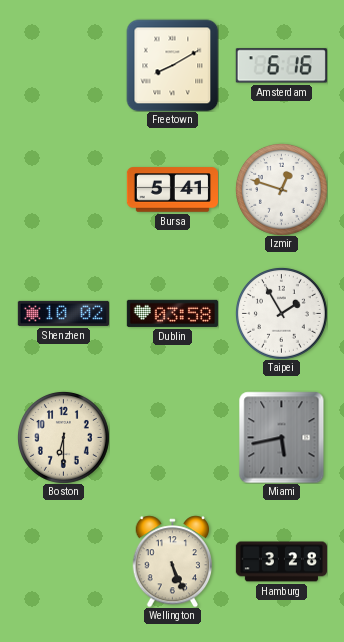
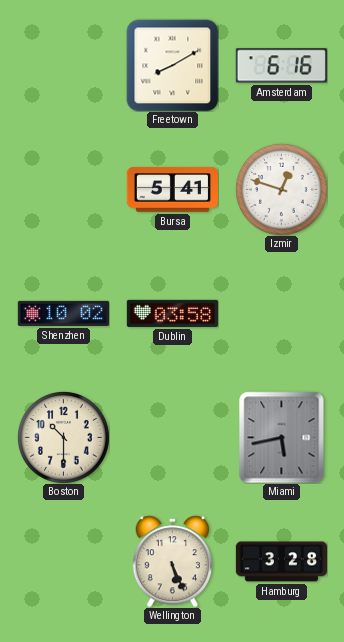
Taipei: 1:55 -> none
Boston: 6:30 -> 10:30
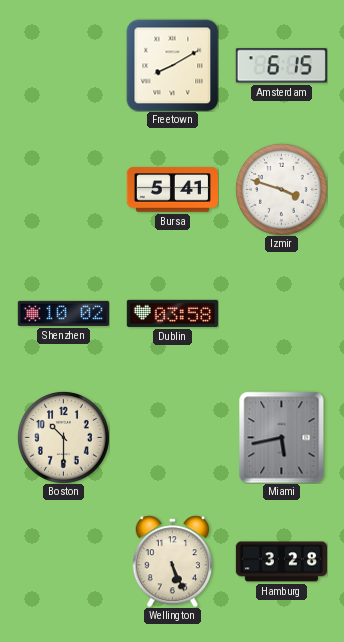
Amsterdam: 6:16 -> 6:15
Izmir: 12:48 -> 3:48
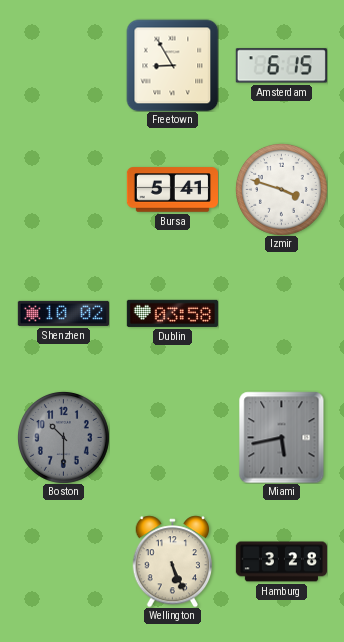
Freetown: 8:10 -> 8:55
Boston dial: cream -> grey
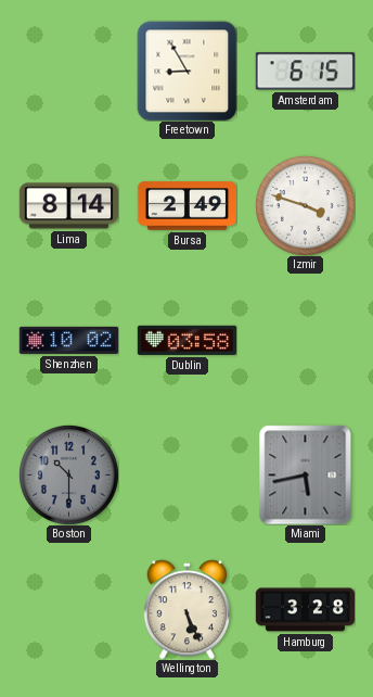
Lima: none -> 8:14
Bursa: 5:41 -> 2:49
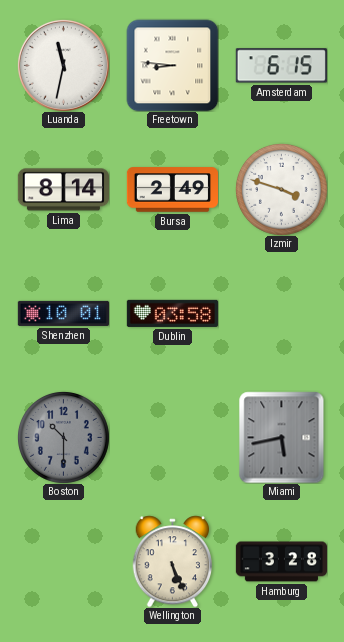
Luanda: none -> 11:32
Freetown: 8:55 -> 8:46
Shenzhen: 10:02 -> 10:01
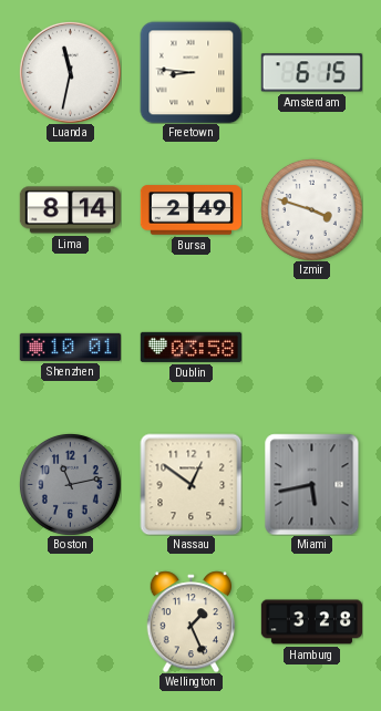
Boston: 10:30 -> 11:13
Nassau: none -> 12:51
Wellington: 5:26 -> 1:26
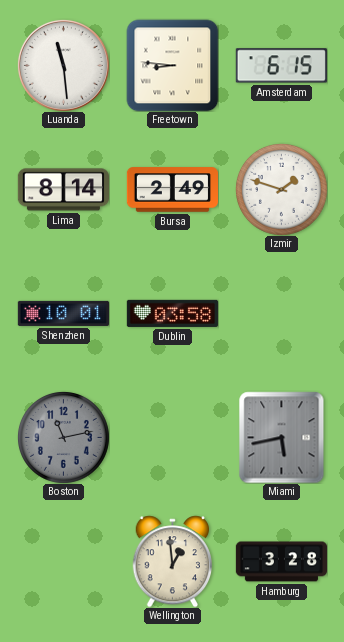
Luanda: 11:32 -> 11:29
Izmir: 3:48 -> 1:48
Nassau: 12:51 -> none
Wellington: 1:26 -> 12:59
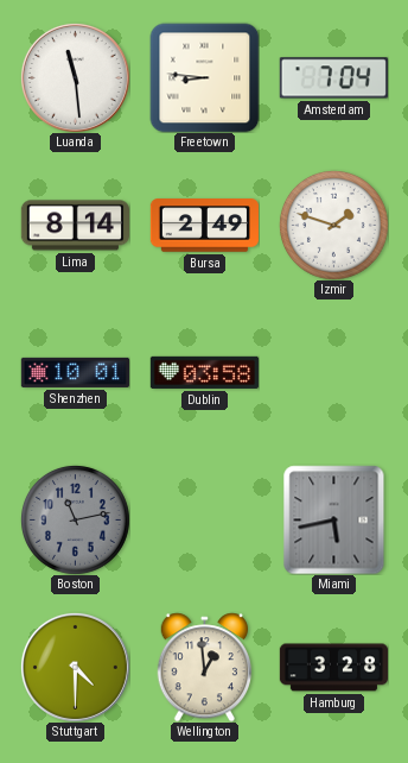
Amsterdam: 6:15 -> 7:04
Stuttgart: none -> 4:30
